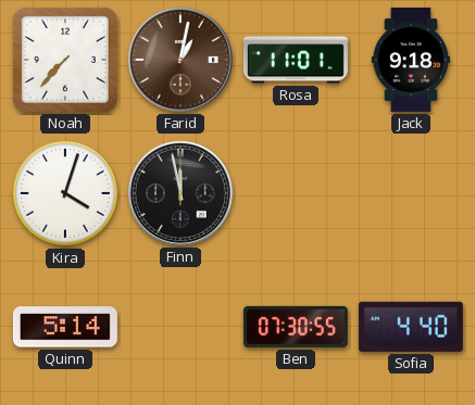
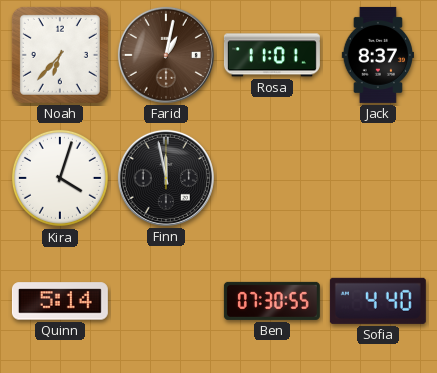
Noah: 7:37 -> 6:37
Jack: 9:18 -> 8:37
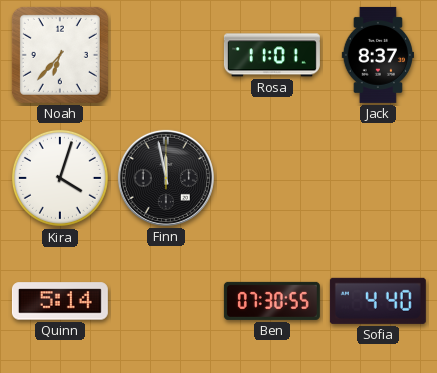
Farid: 1:02 -> none
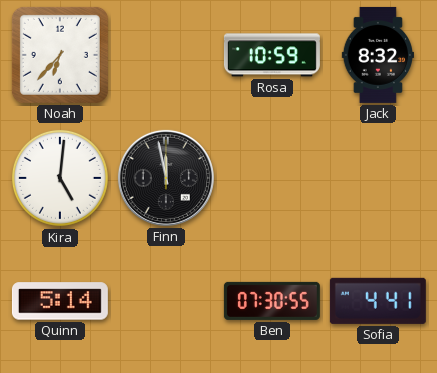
Rosa: 11:01 -> 10:59
Jack: 8:37 -> 8:32
Kira: 4:03 -> 5:01
Sofia: 4:40 -> 4:41
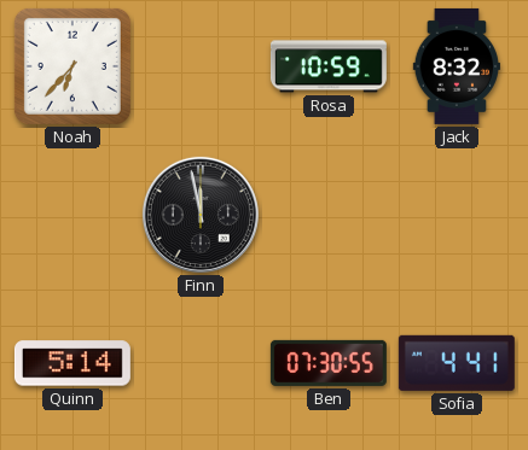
Kira: 5:01 -> none
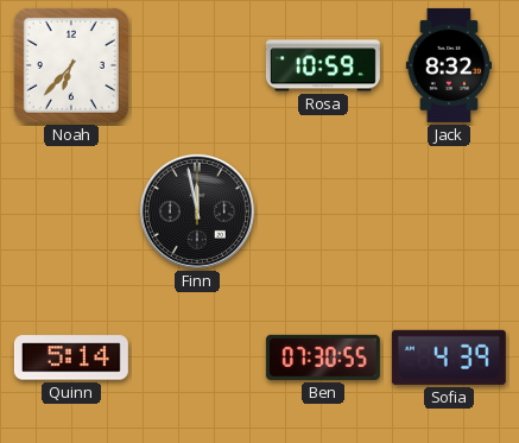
Sofia: 4:41 -> 4:39
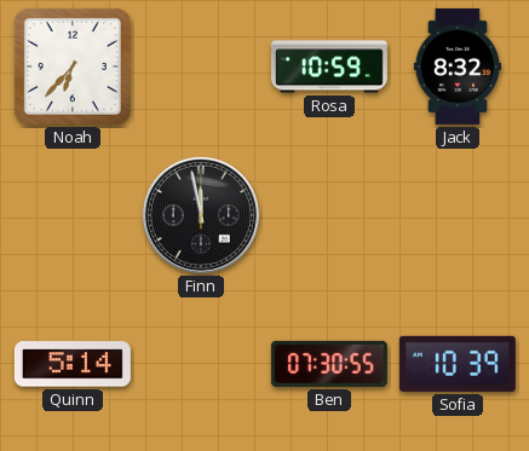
Sofia: 4:39 -> 10:39
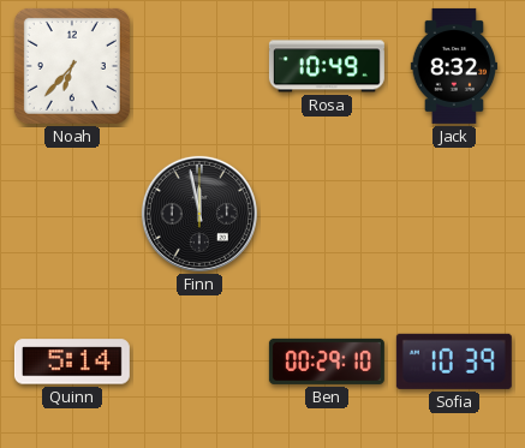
Rosa: 10:59 -> 10:49
Ben: 07:30 -> 00:29
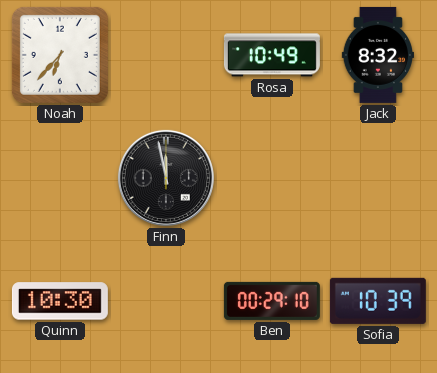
Quinn: 5:14 -> 10:30
